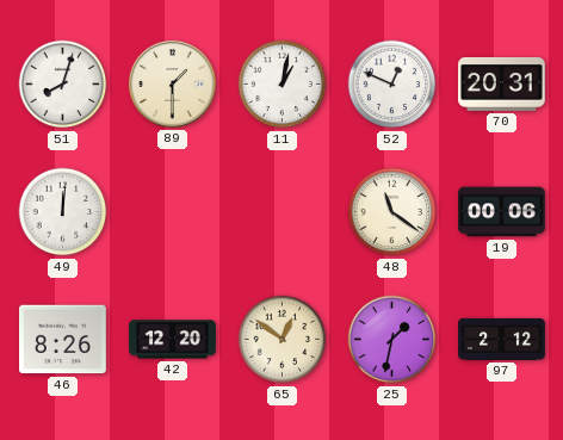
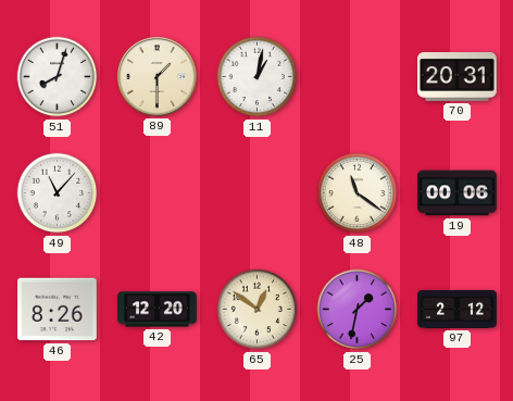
52: 12:49 -> none
49: 12:01 -> 11:07
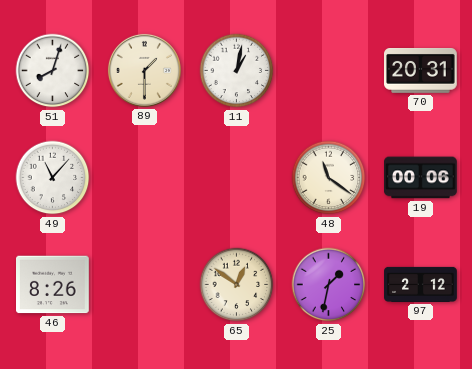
42: 12:20 -> none
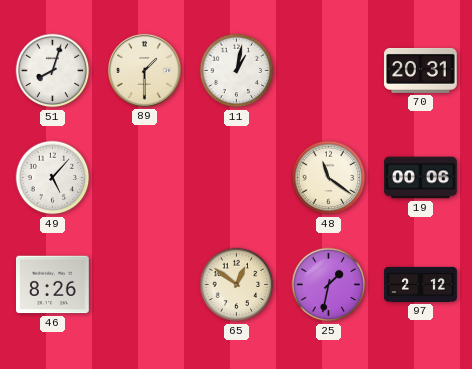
49: 11:07 -> 5:07
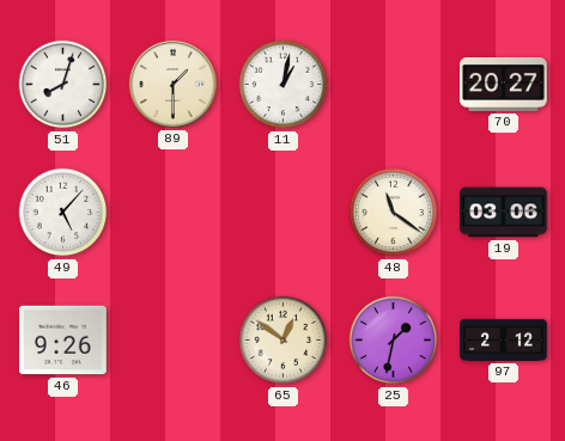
70: 20:31 -> 20:27
19: 00:06 -> 03:06
46: 8:26 -> 9:26
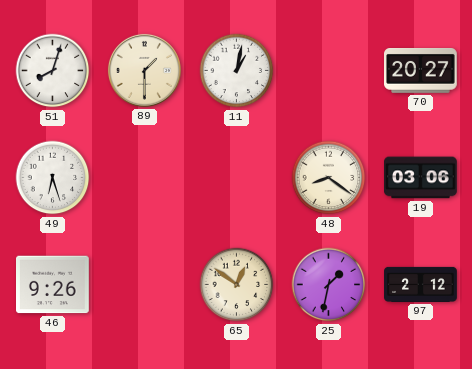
49: 5:07 -> 6:27
48: 11:21 -> 8:21
